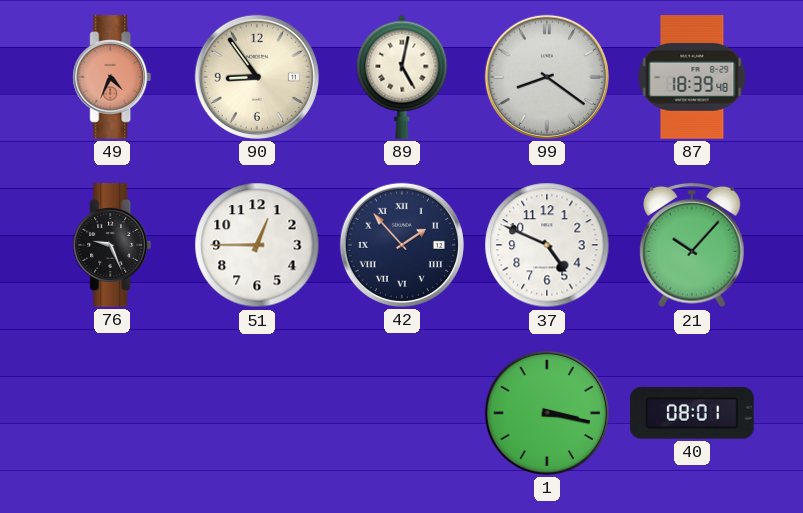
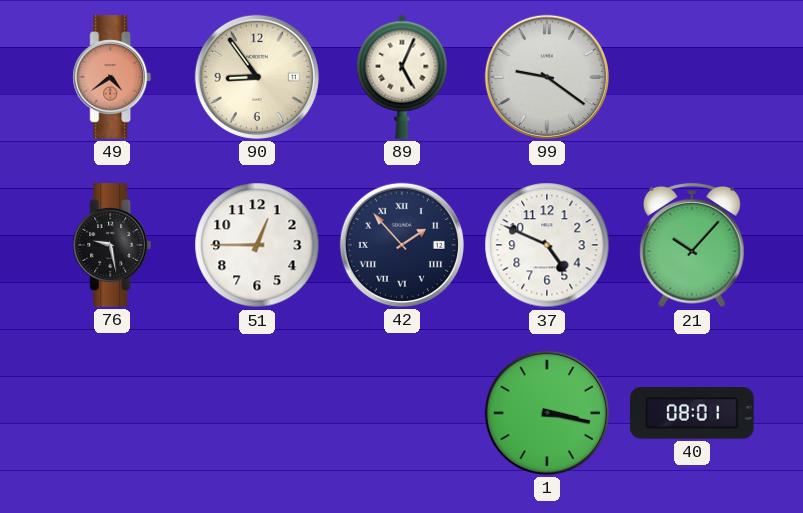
49: 4:34 -> 4:39
89: 5:02 -> 5:04
99: 8:21 -> 9:21
87: 18:39 -> none
76: 9:26 -> 9:28
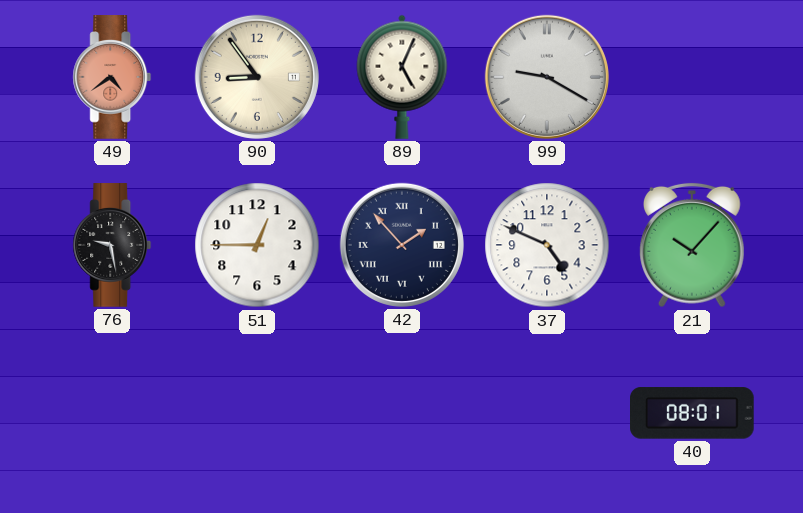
99: 9:21 -> 9:20
1: 3:17 -> none
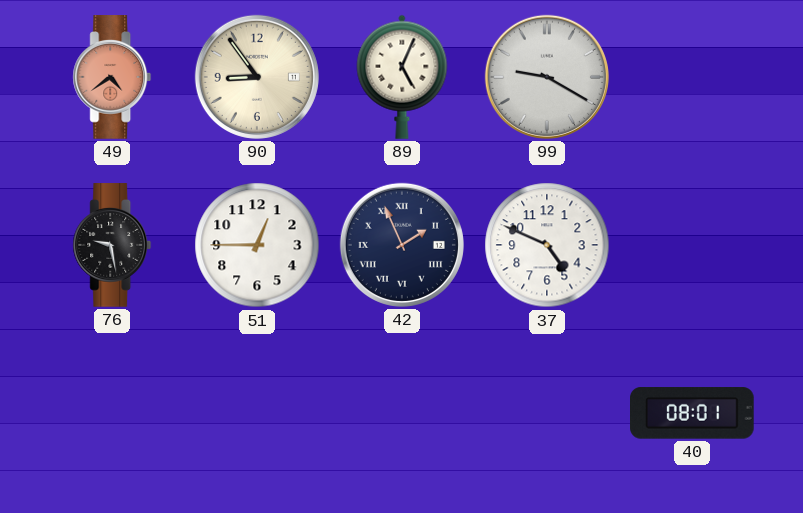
42: 1:53 -> 1:56
21: 10:07 -> none
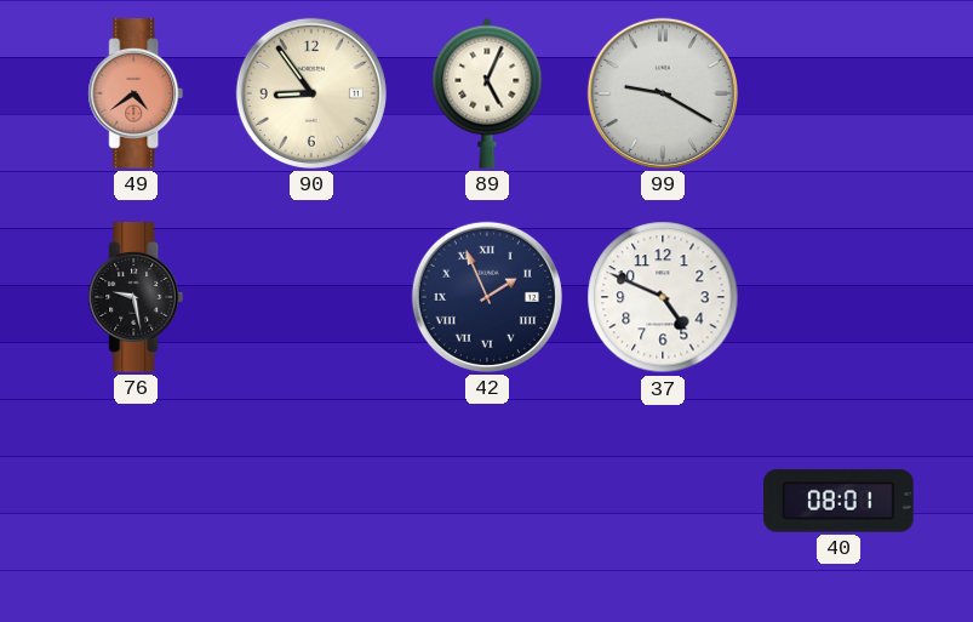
51: 12:45 -> none
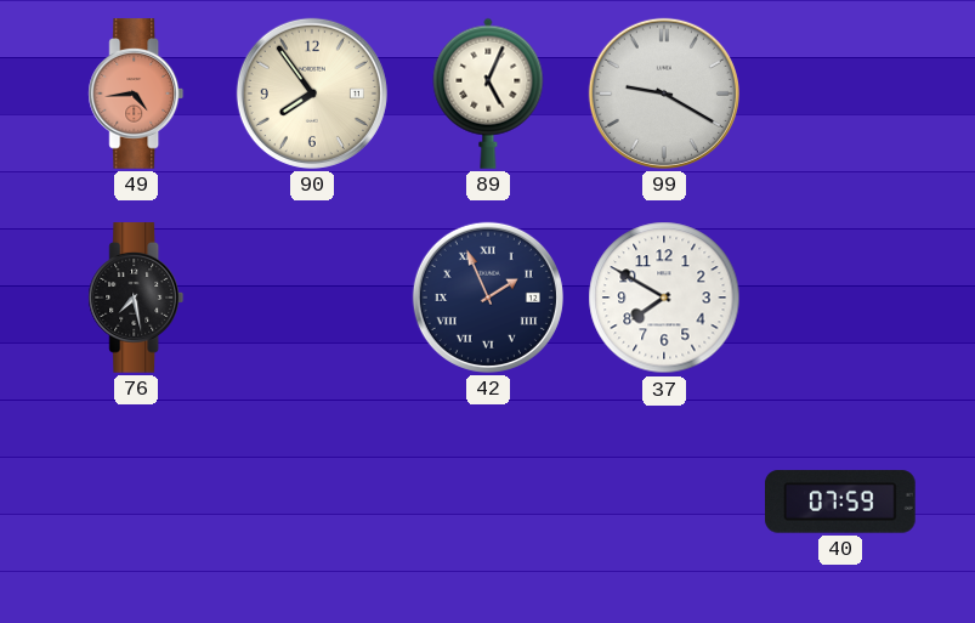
49: 4:39 -> 4:44
90: 8:54 -> 7:54
76: 9:28 -> 7:28
37: 4:49 -> 7:50
40: 08:01 -> 07:59
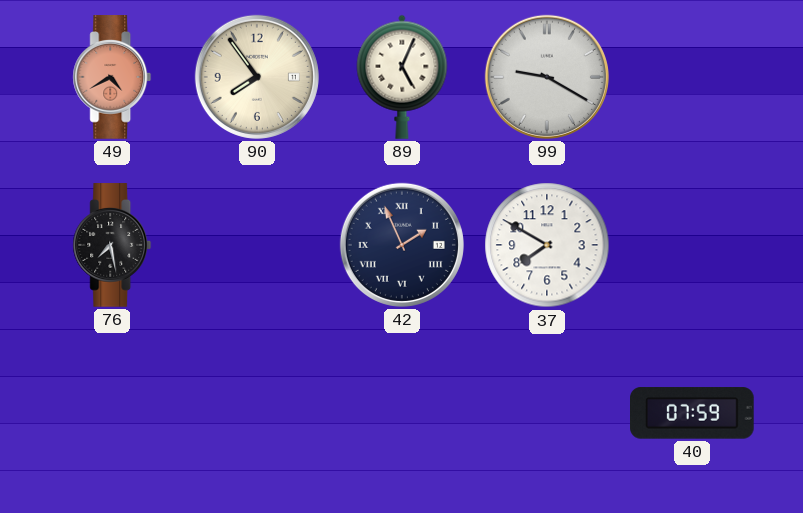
49: 4:44 -> 4:40
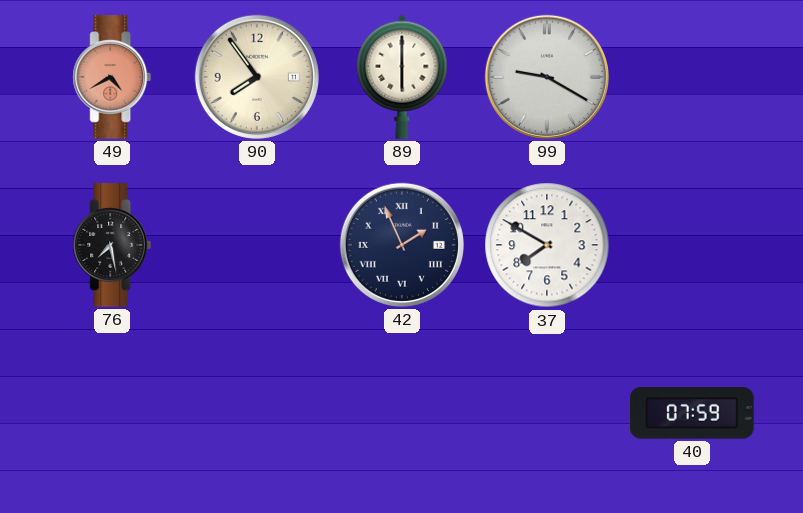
89: 5:04 -> 6:00
